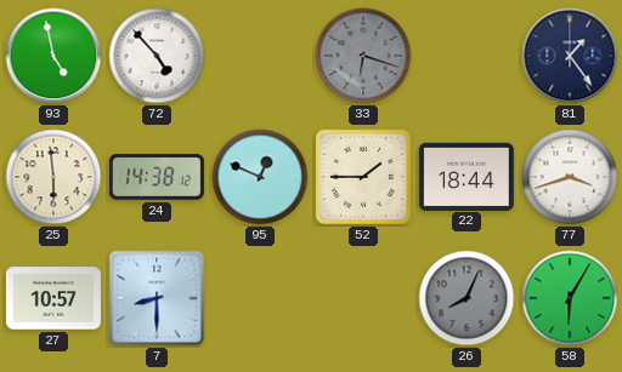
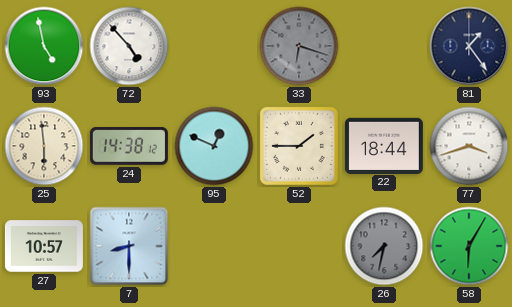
26: 8:04 -> 7:32
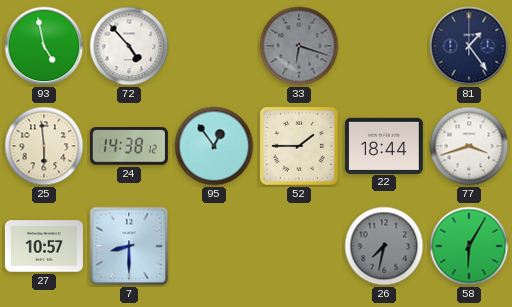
95: 12:49 -> 12:54
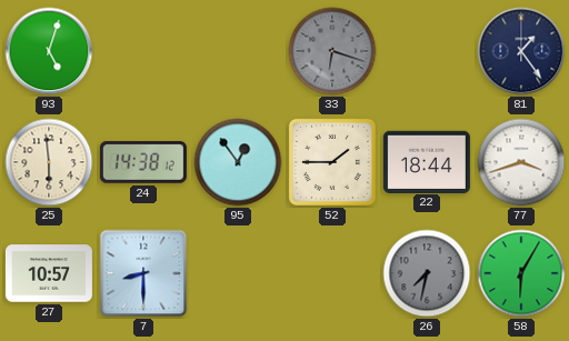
93: 4:58 -> 5:03
72: 4:53 -> none
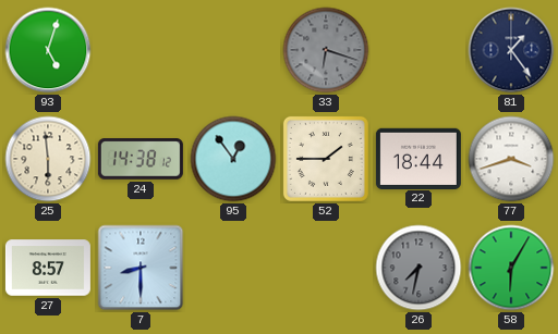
27: 10:57 -> 8:57
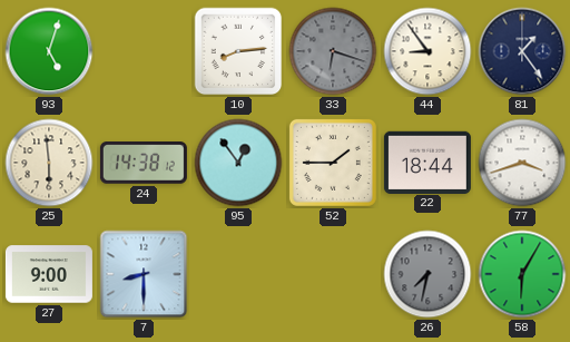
10: none -> 8:14
44: none -> 8:54
27: 8:57 -> 9:00
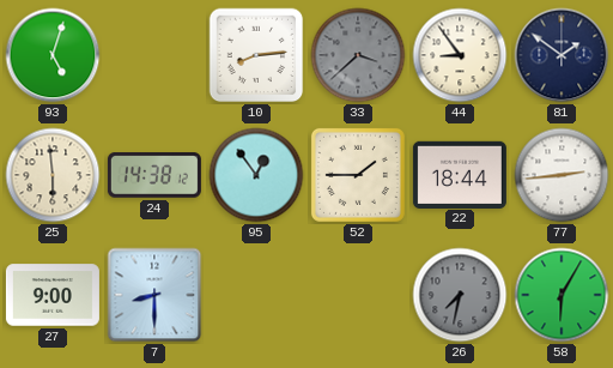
33: 6:18 -> 3:38
81: 1:24 -> 1:51
77: 3:42 -> 2:44
